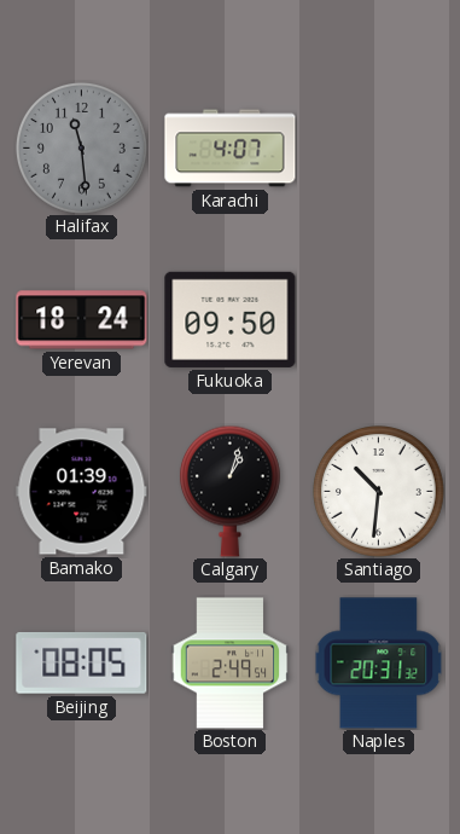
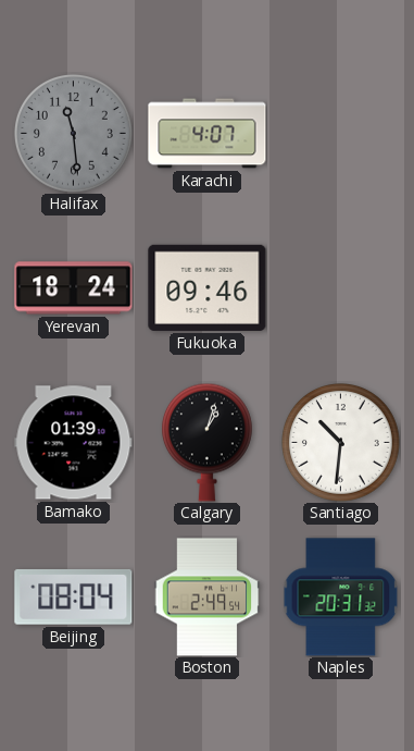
Fukuoka: 09:50 -> 09:46
Beijing: 08:05 -> 08:04
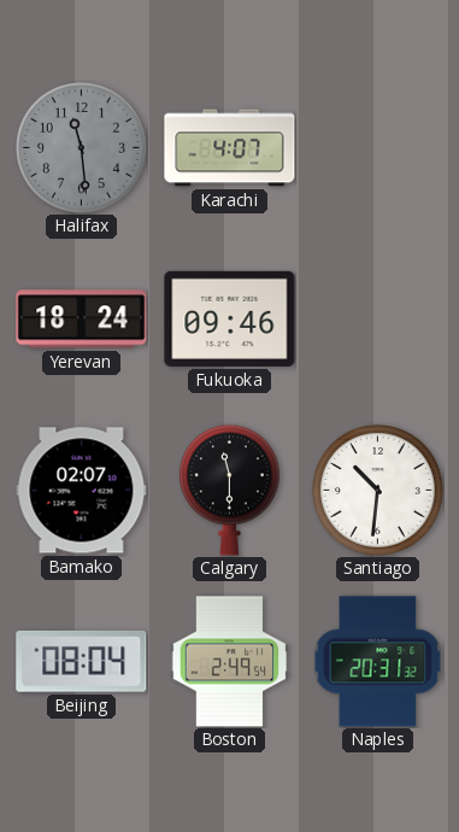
Bamako: 01:39 -> 02:07
Calgary: 1:03 -> 11:30
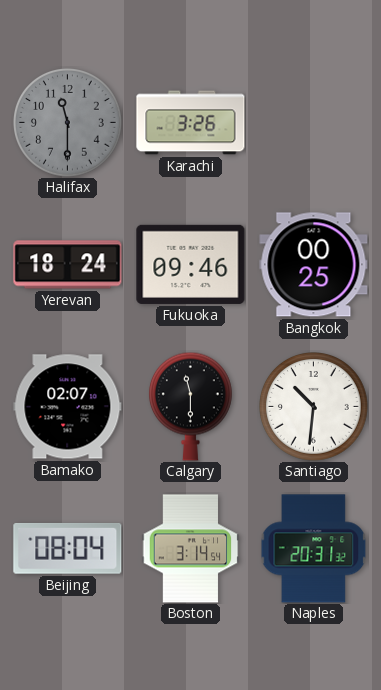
Halifax: 11:29 -> 11:30
Karachi: 4:07 -> 3:26
Bangkok: none -> 00:25
Boston: 2:49 -> 3:14
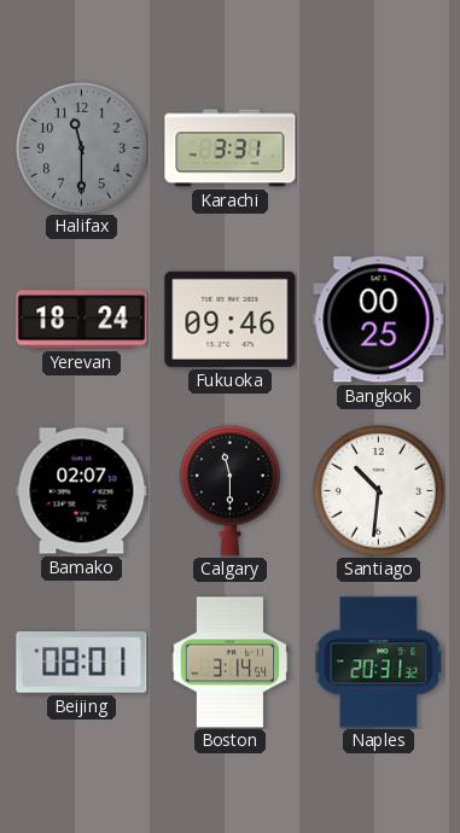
Karachi: 3:26 -> 3:31
Beijing: 08:04 -> 08:01
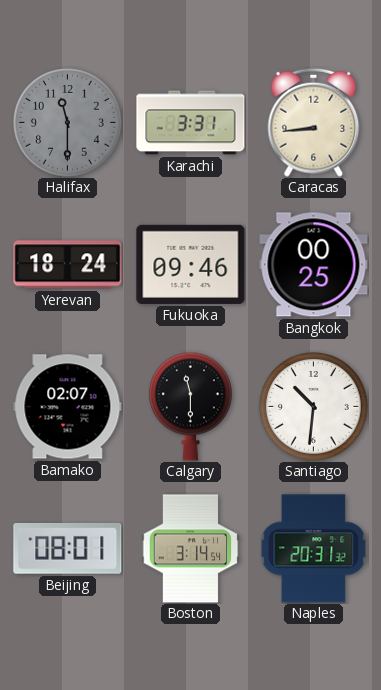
Caracas: none -> 8:44
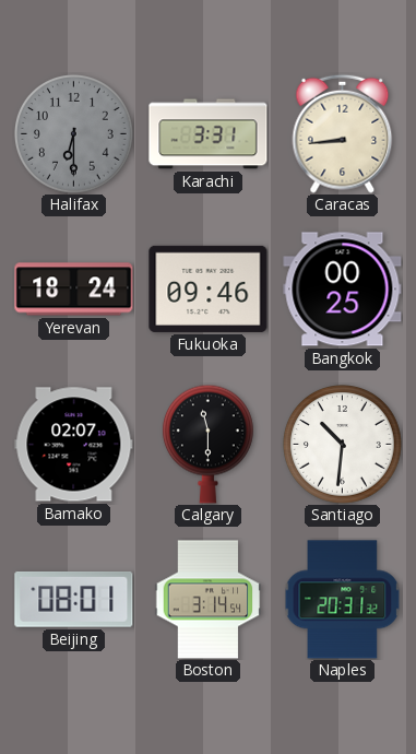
Halifax: 11:30 -> 6:30
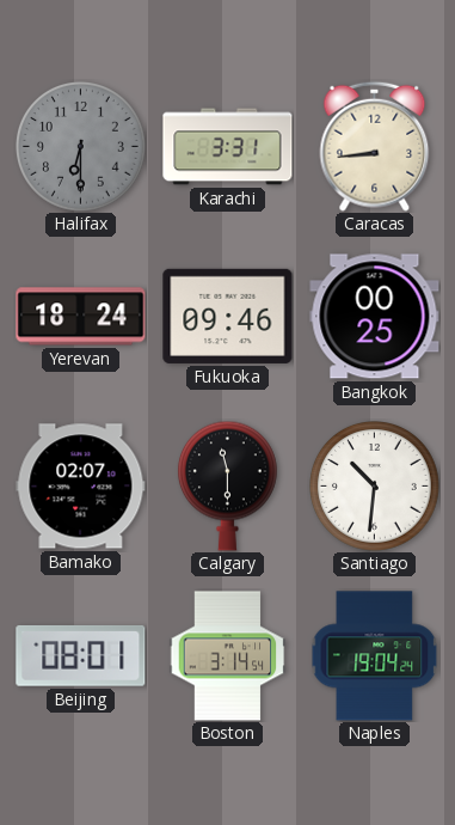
Naples: 20:31 -> 19:04
